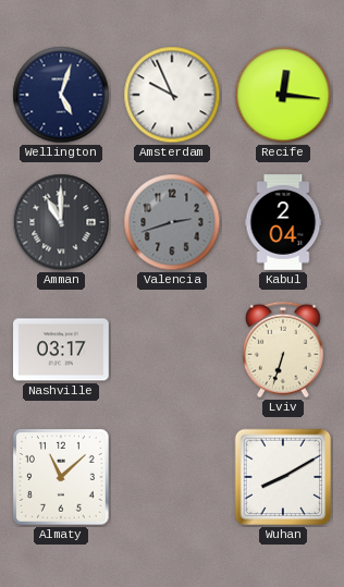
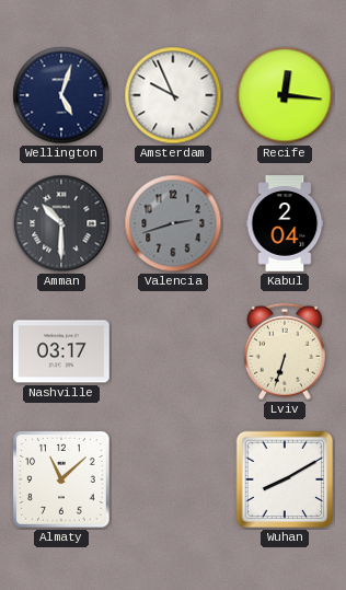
Amman: 11:00 -> 10:30
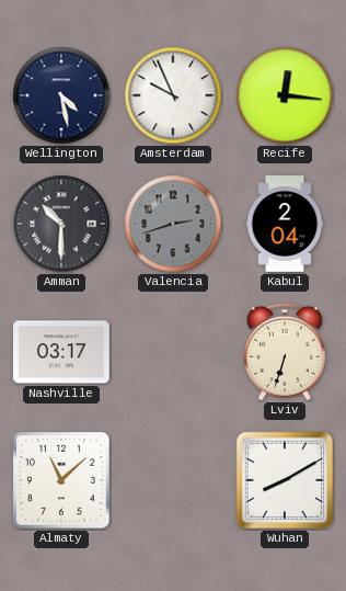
Wellington: 5:03 -> 4:28
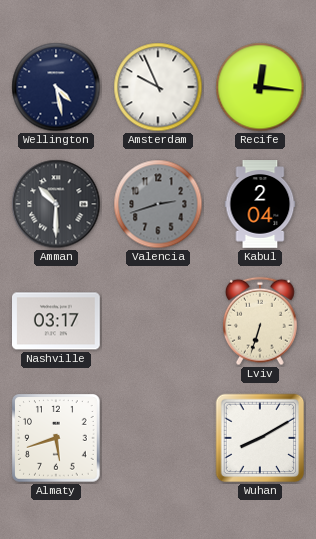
Almaty: 11:08 -> 5:42
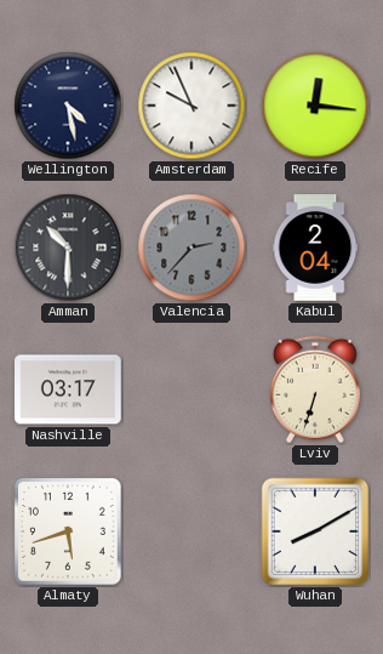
Valencia: 2:42 -> 2:37
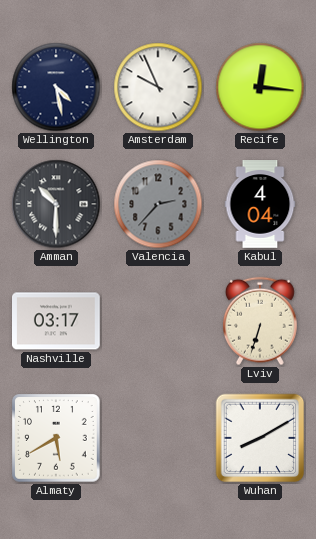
Kabul: 2:04 -> 4:04
Almaty: 5:42 -> 5:40
